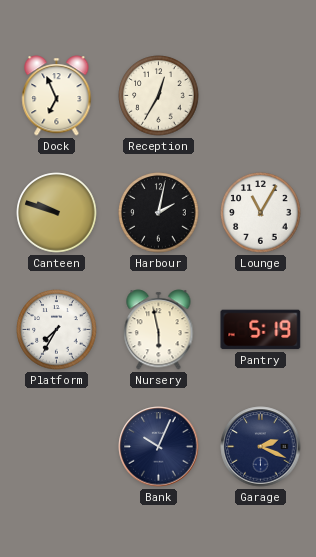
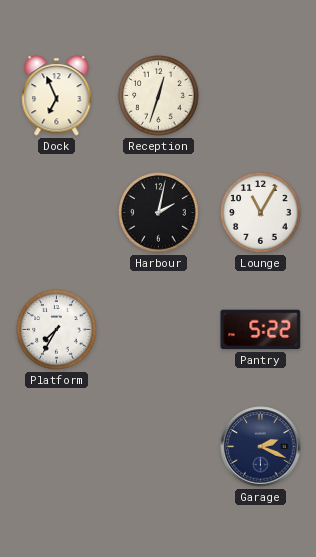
Reception: 12:35 -> 12:33
Canteen: 9:48 -> none
Nursery: 5:58 -> none
Pantry: 5:19 -> 5:22
Bank: 10:04 -> none
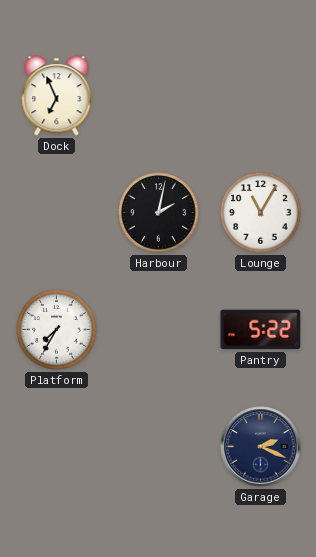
Reception: 12:33 -> none
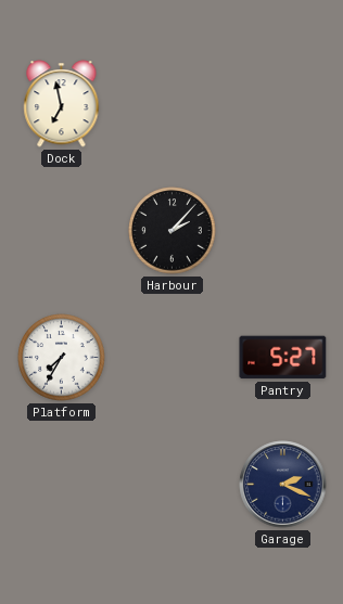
Dock: 6:56 -> 6:58
Harbour: 2:02 -> 2:07
Lounge: 11:05 -> none
Pantry: 5:22 -> 5:27
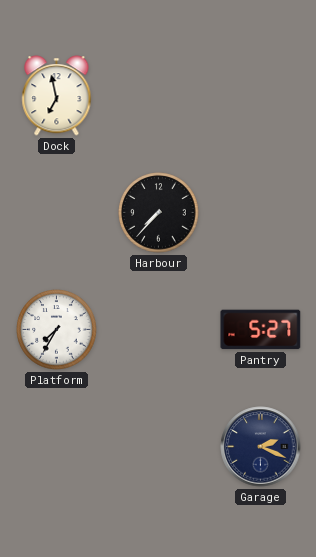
Harbour: 2:07 -> 7:37
